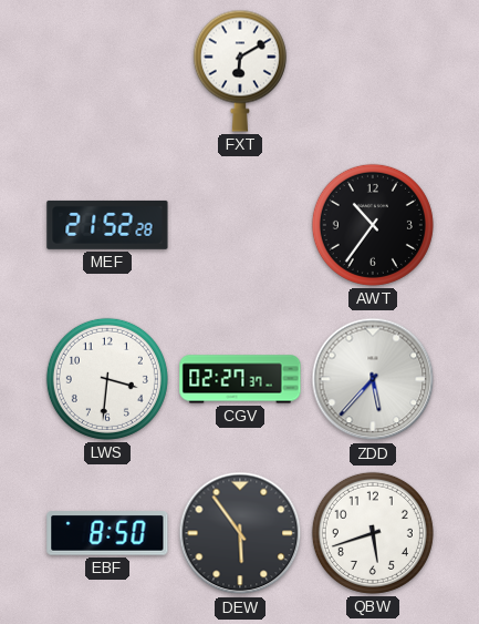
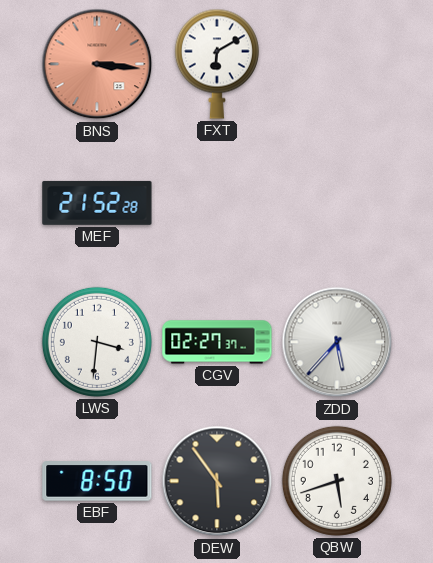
BNS: none -> 3:16
AWT: 10:36 -> none
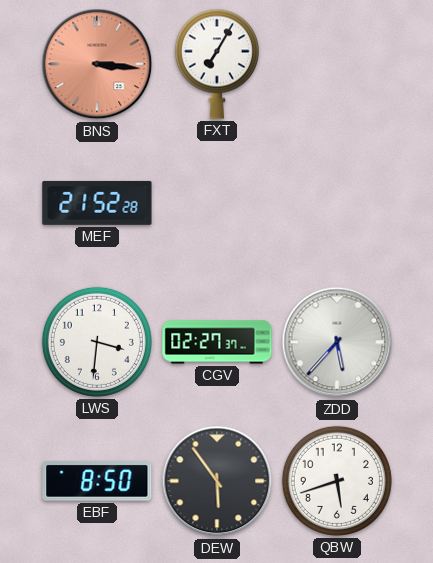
FXT: 6:10 -> 7:05
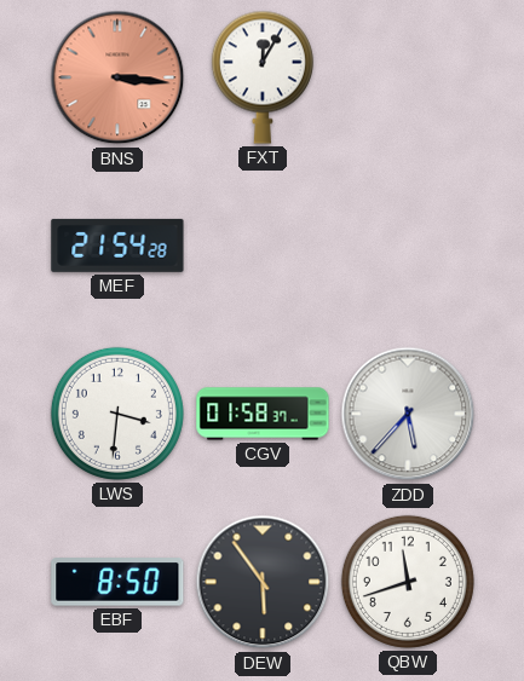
FXT: 7:05 -> 12:05
MEF: 21:52 -> 21:54
CGV: 02:27 -> 01:58
QBW: 5:42 -> 11:42
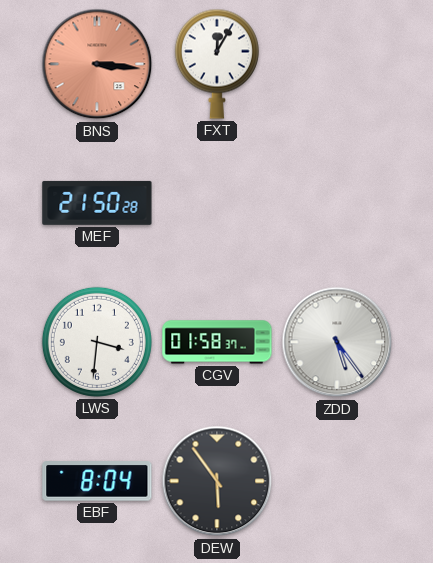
MEF: 21:54 -> 21:50
ZDD: 5:37 -> 5:24
EBF: 8:50 -> 8:04
QBW: 11:42 -> none
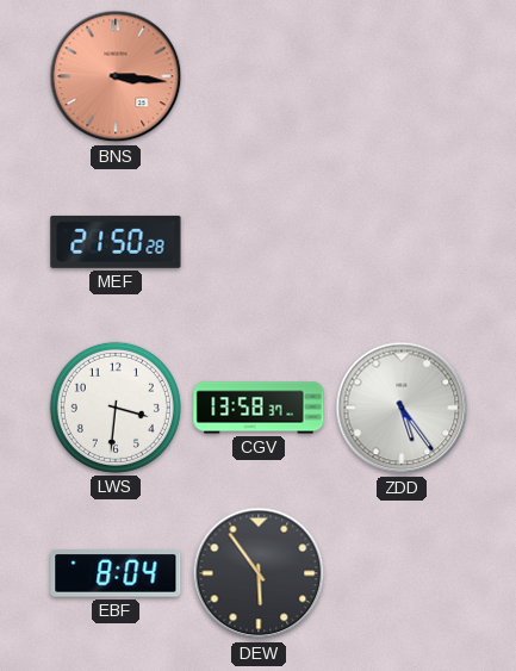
FXT: 12:05 -> none
CGV: 01:58 -> 13:58
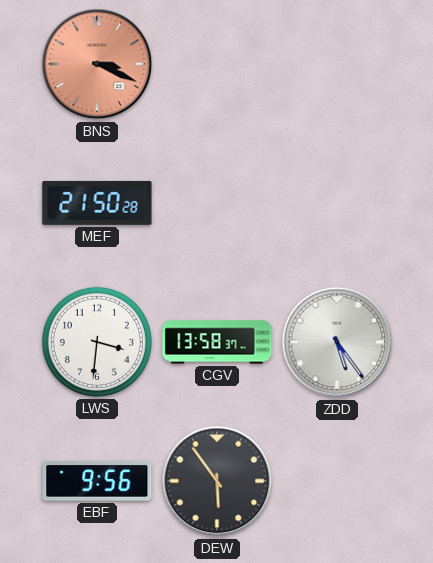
BNS: 3:16 -> 3:19
EBF: 8:04 -> 9:56
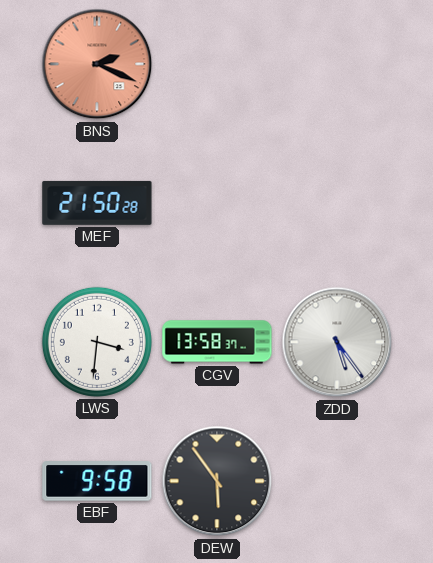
BNS: 3:19 -> 2:19
EBF: 9:56 -> 9:58
